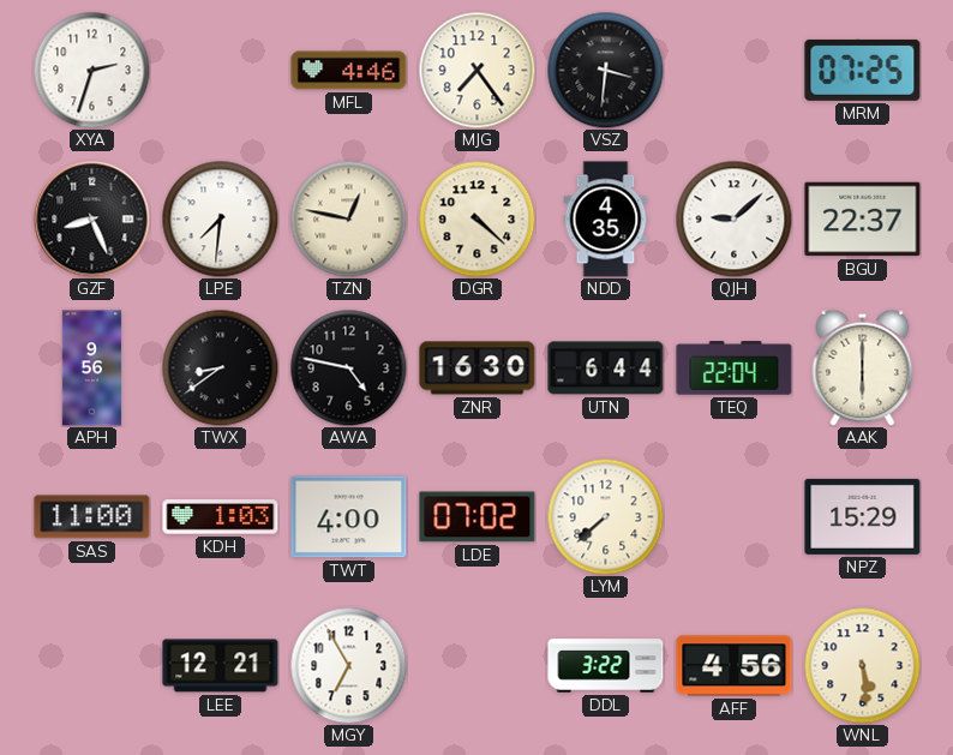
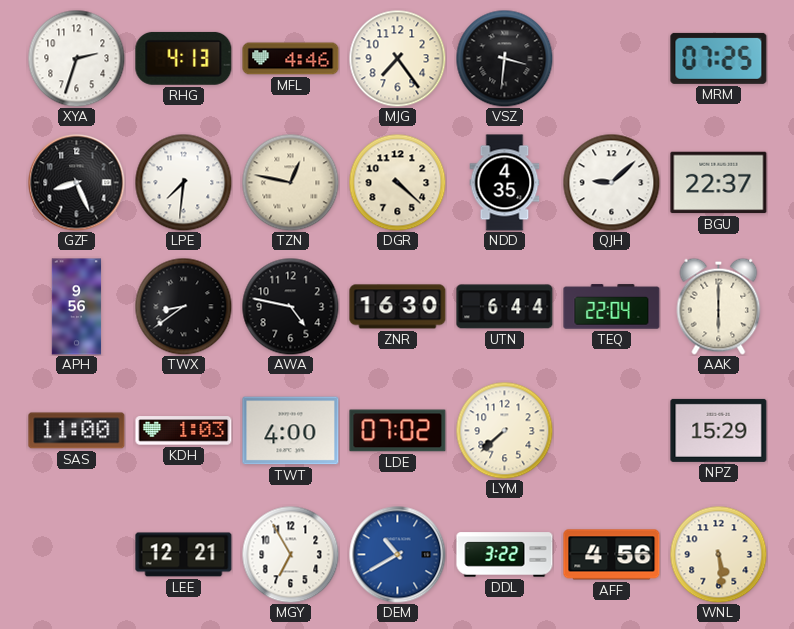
RHG: none -> 4:13
DEM: none -> 10:40
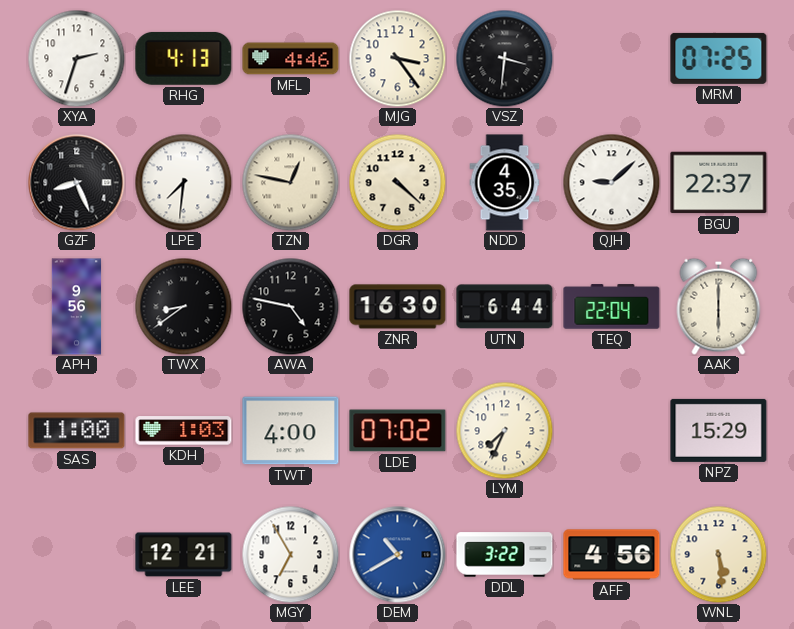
MJG: 7:24 -> 3:24
LYM: 7:38 -> 7:34
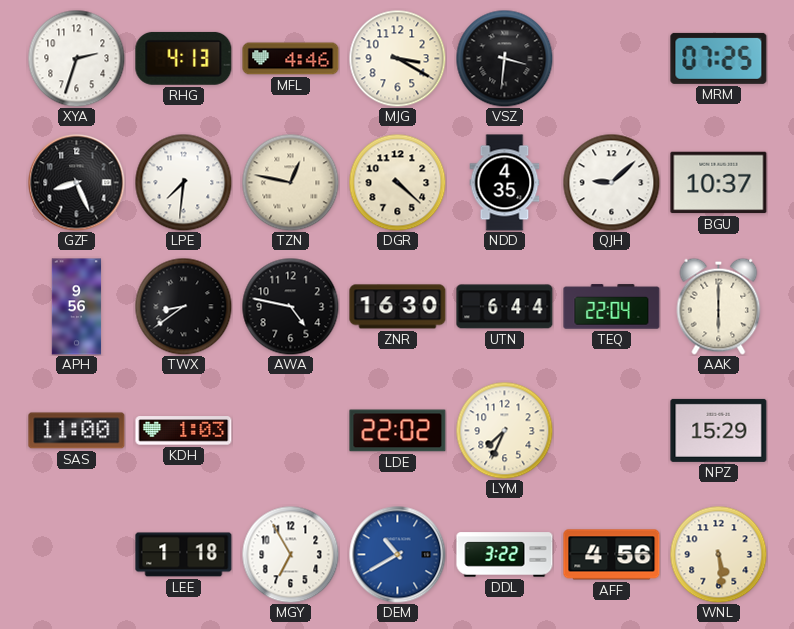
MJG: 3:24 -> 3:20
BGU: 22:37 -> 10:37
TWT: 4:00 -> none
LDE: 07:02 -> 22:02
LEE: 12:21 -> 1:18
